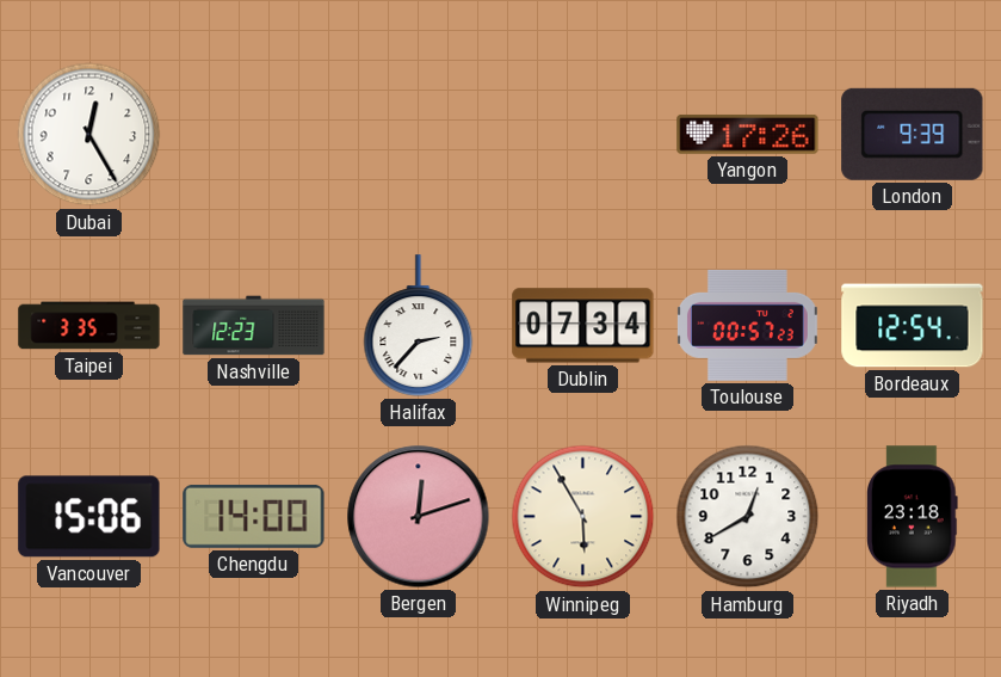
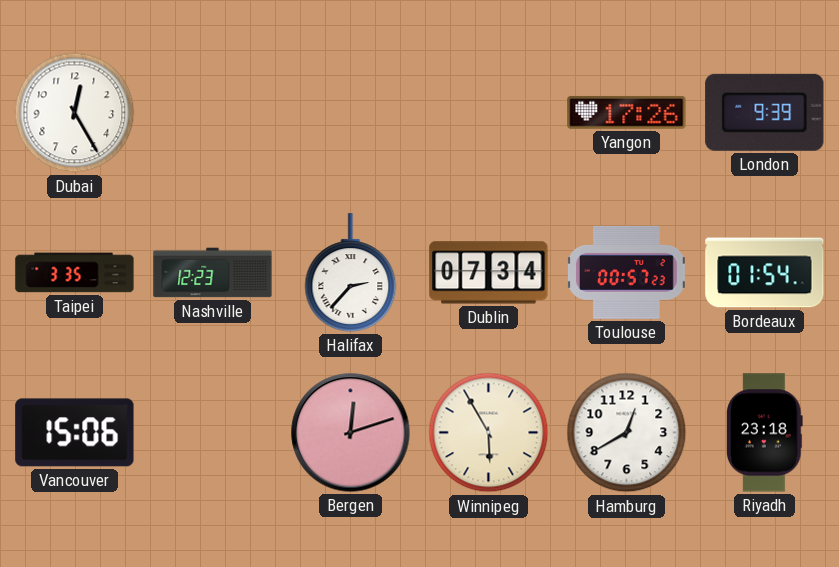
Bordeaux: 12:54 -> 01:54
Chengdu: 14:00 -> none
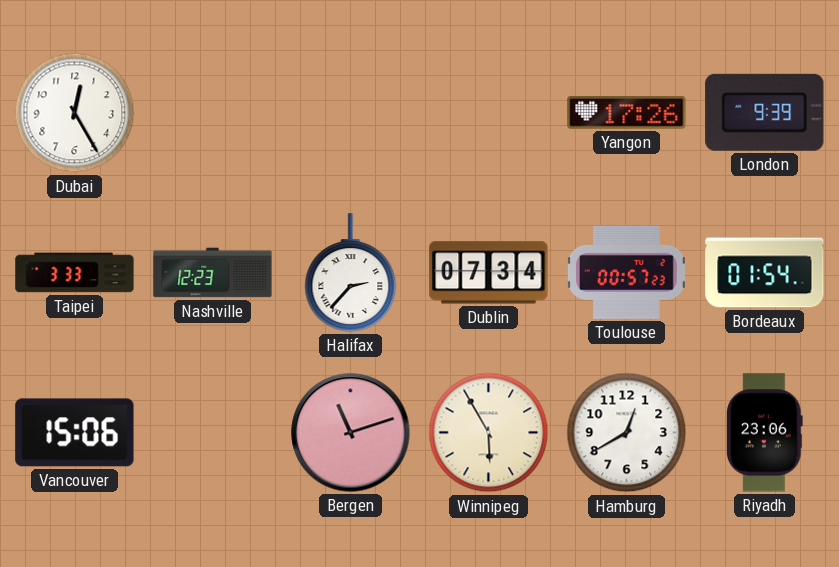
Taipei: 3:35 -> 3:33
Bergen: 12:12 -> 11:12
Riyadh: 23:18 -> 23:06
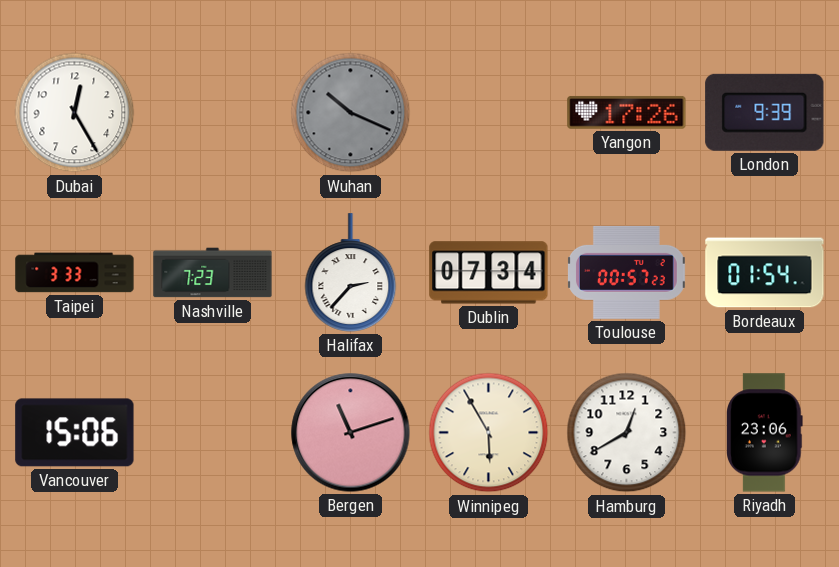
Wuhan: none -> 10:19
Nashville: 12:23 -> 7:23
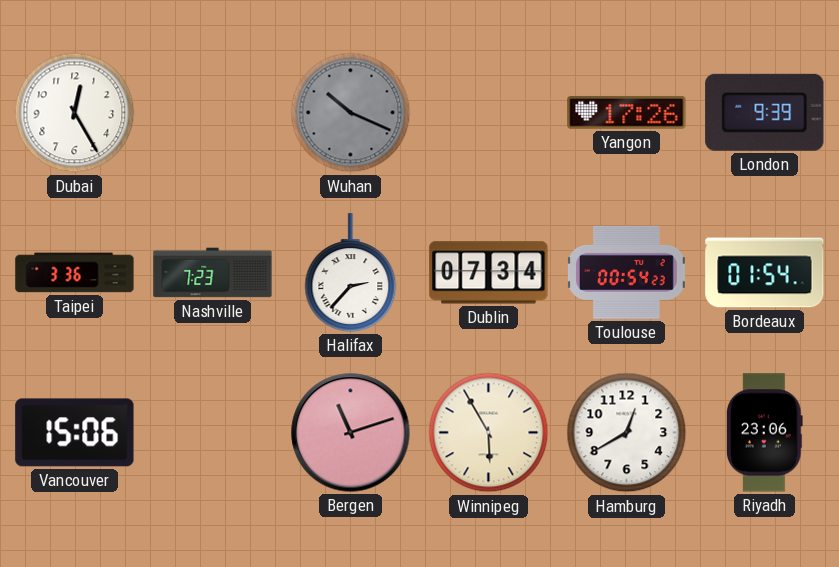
Taipei: 3:33 -> 3:36
Toulouse: 00:57 -> 00:54
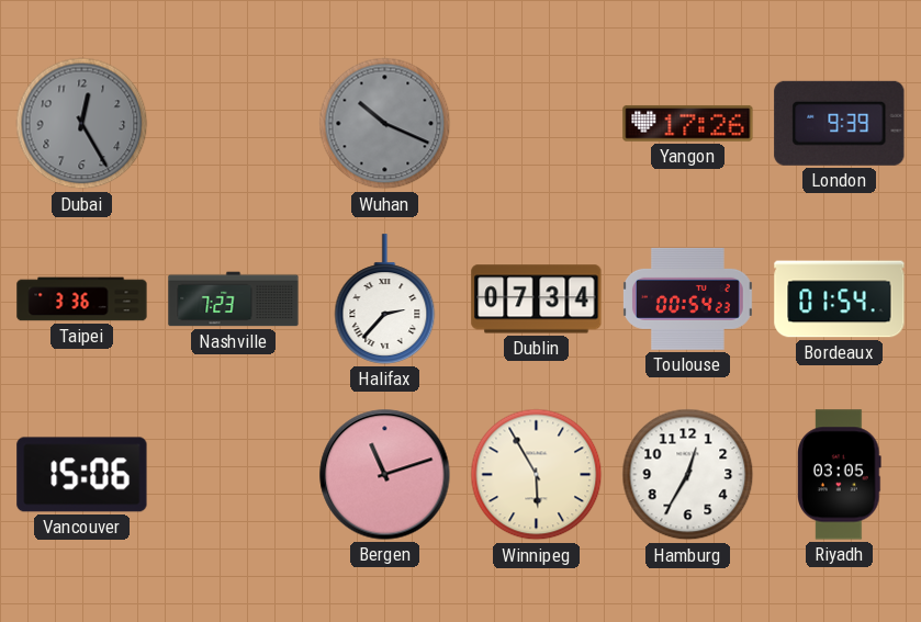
Dubai dial: white -> grey
Hamburg: 12:40 -> 12:35
Riyadh: 23:06 -> 03:05
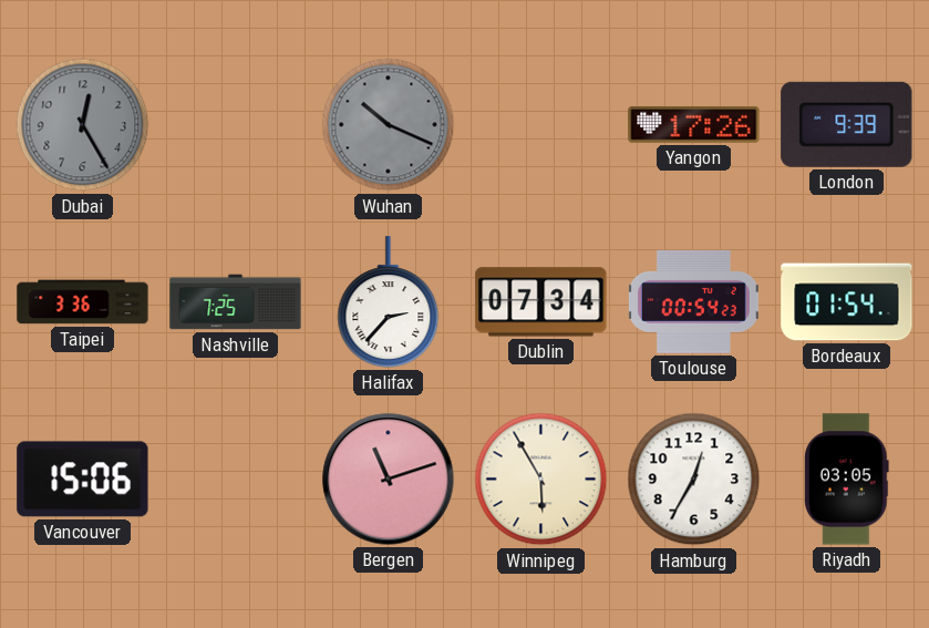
Nashville: 7:23 -> 7:25
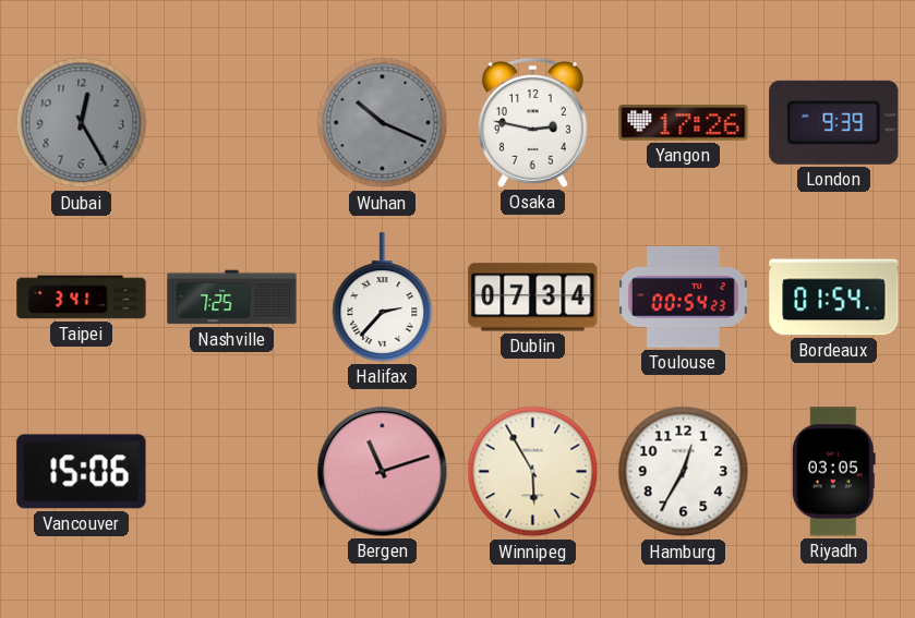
Osaka: none -> 2:47
Taipei: 3:36 -> 3:41
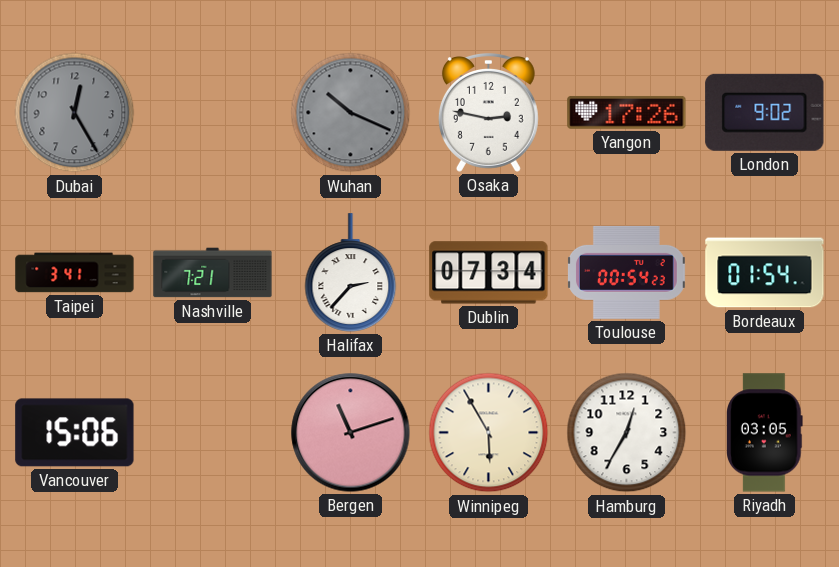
London: 9:39 -> 9:02
Nashville: 7:25 -> 7:21
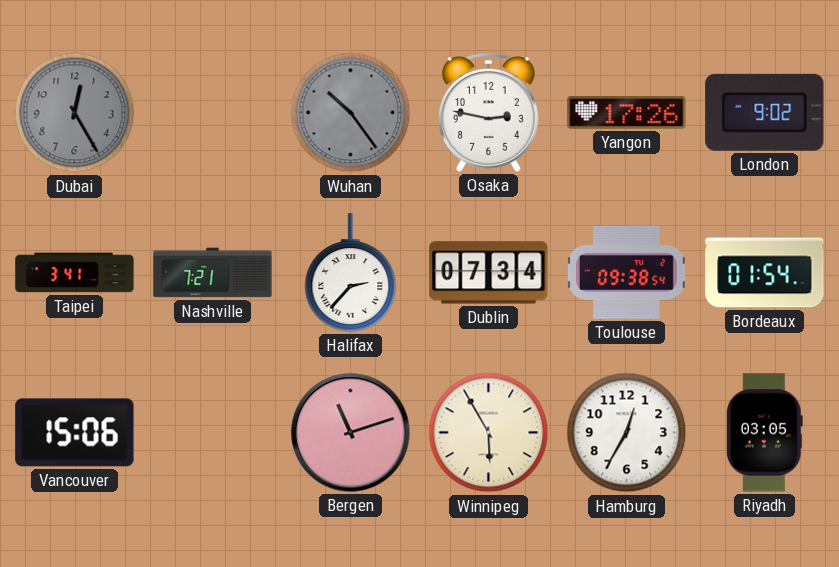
Wuhan: 10:19 -> 10:24
Toulouse: 00:54 -> 09:38
